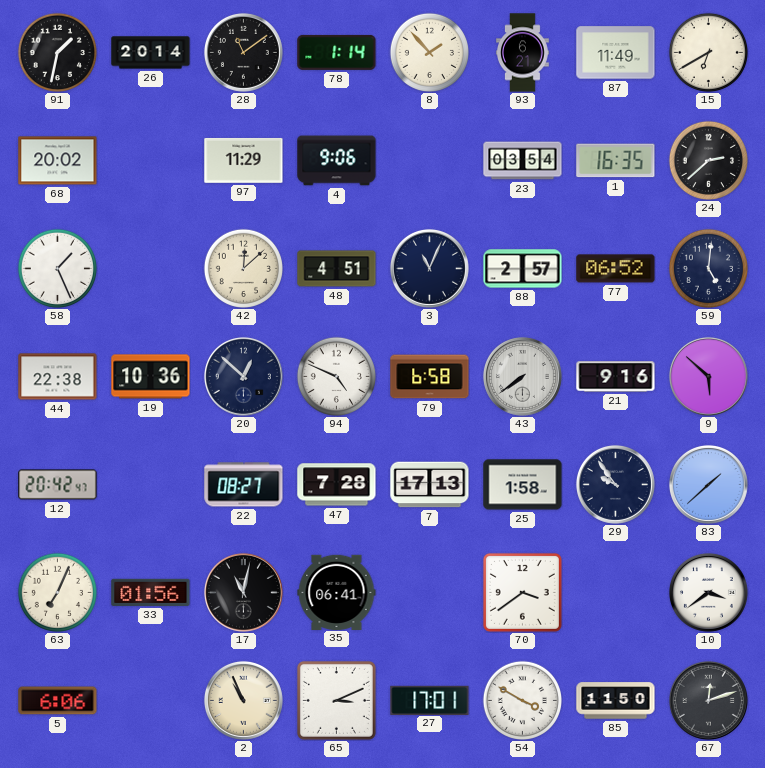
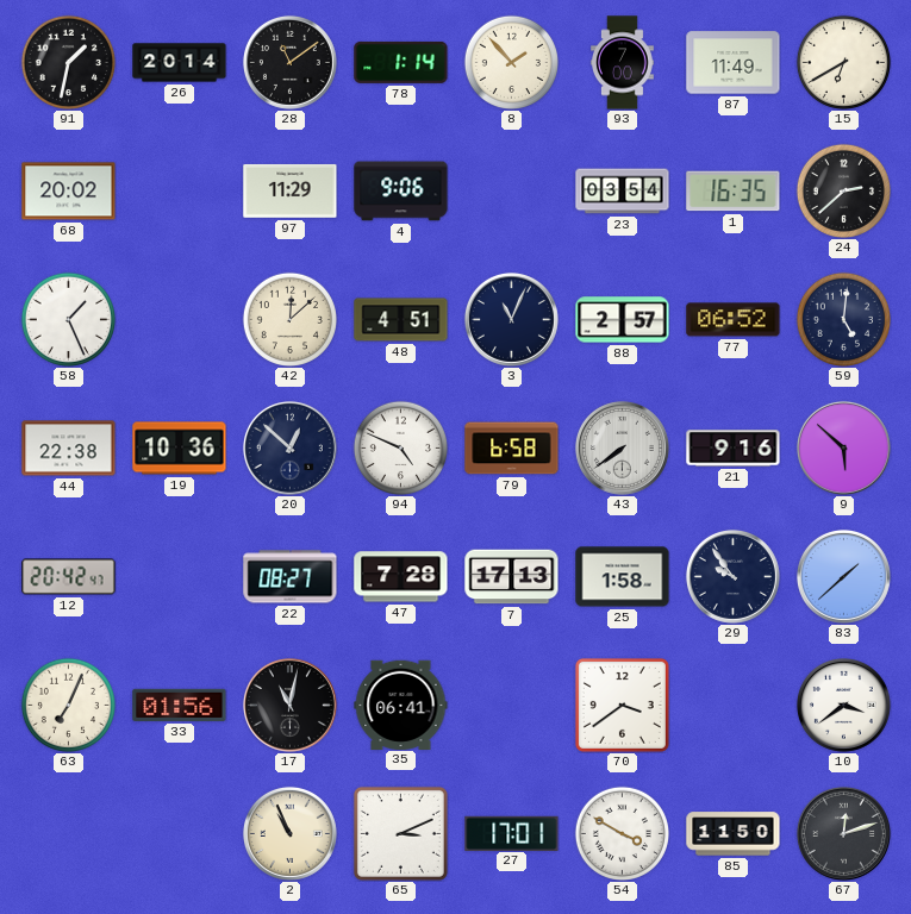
93: 6:21 -> 7:00
5: 6:06 -> none
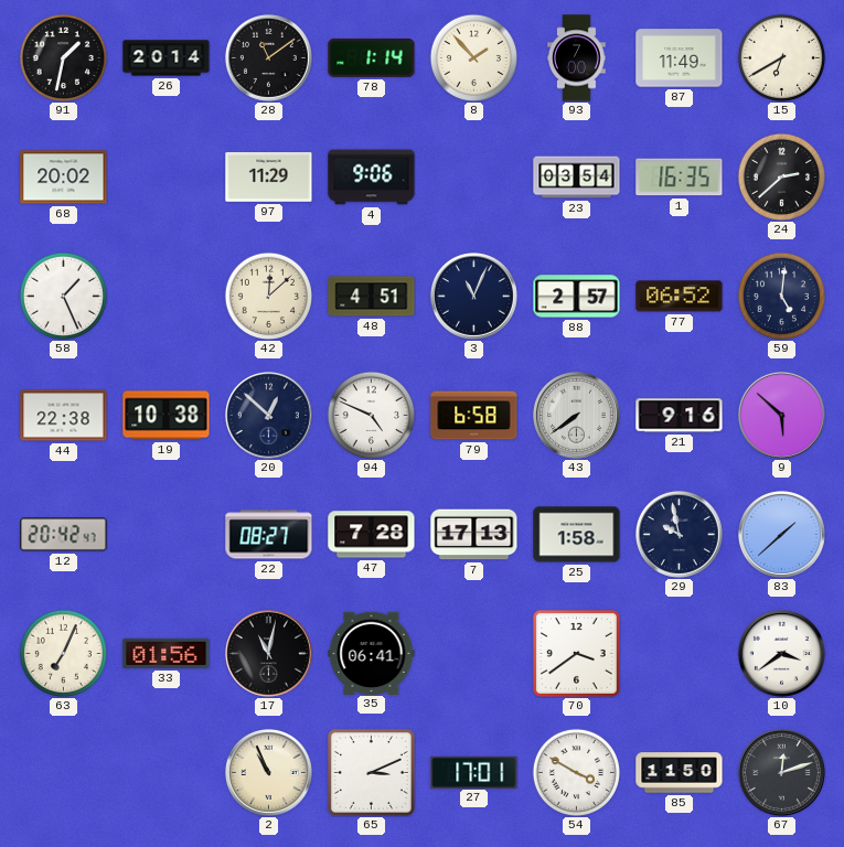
19: 10:36 -> 10:38
29: 9:54 -> 9:58
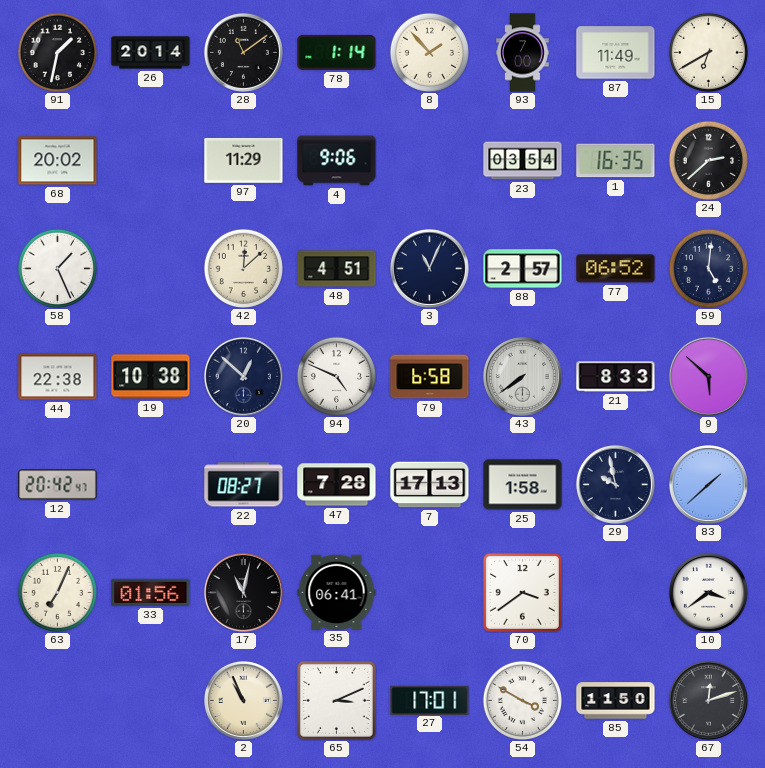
21: 9:16 -> 8:33
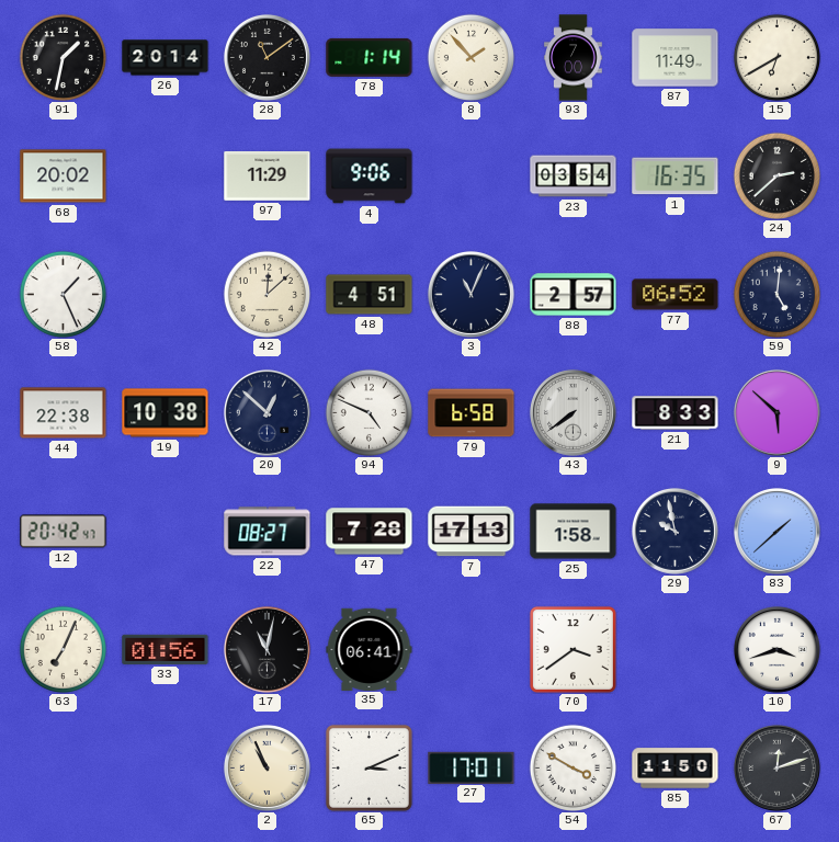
10: 3:39 -> 3:42
